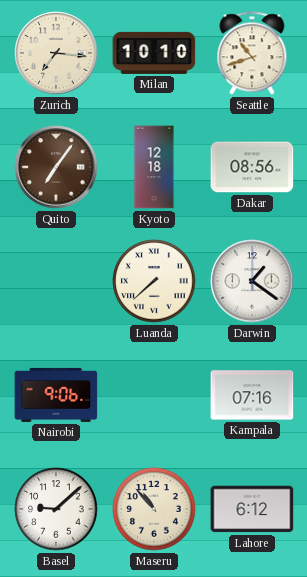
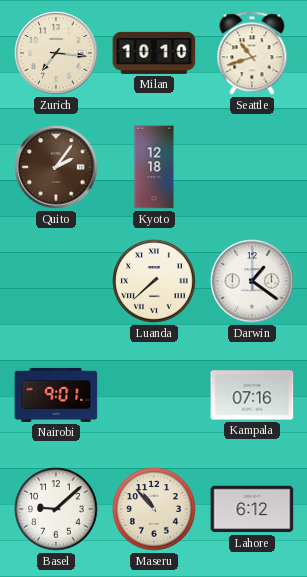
Quito: 7:06 -> 2:06
Dakar: 08:56 -> none
Nairobi: 9:06 -> 9:01
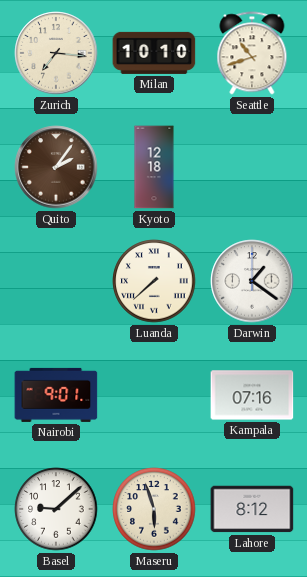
Maseru: 10:53 -> 5:57
Lahore: 6:12 -> 8:12
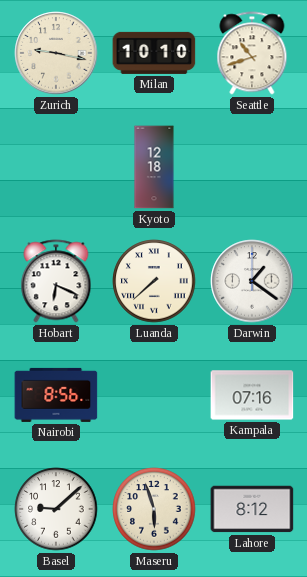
Zurich: 7:16 -> 9:17
Quito: 2:06 -> none
Hobart: none -> 6:19
Nairobi: 9:01 -> 8:56
